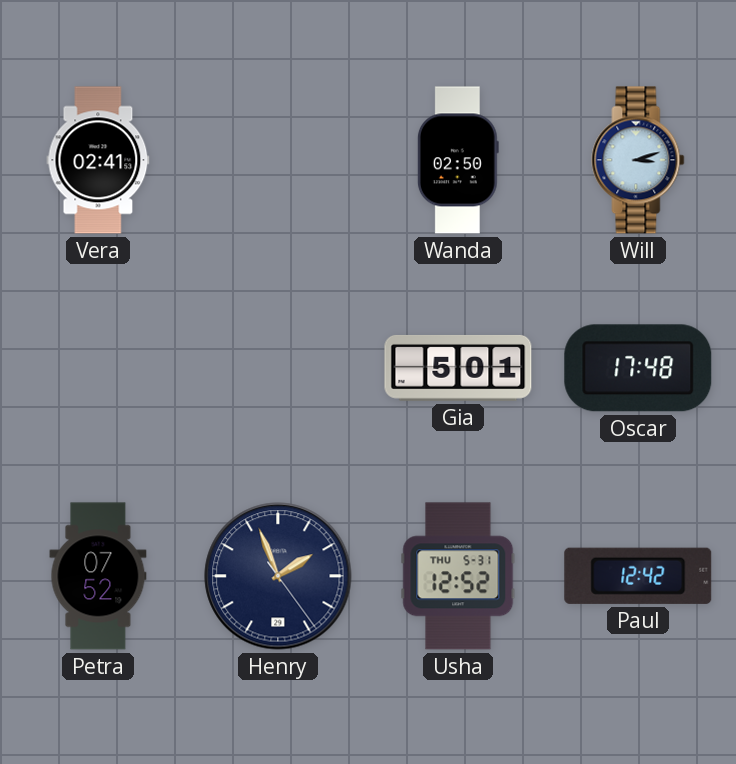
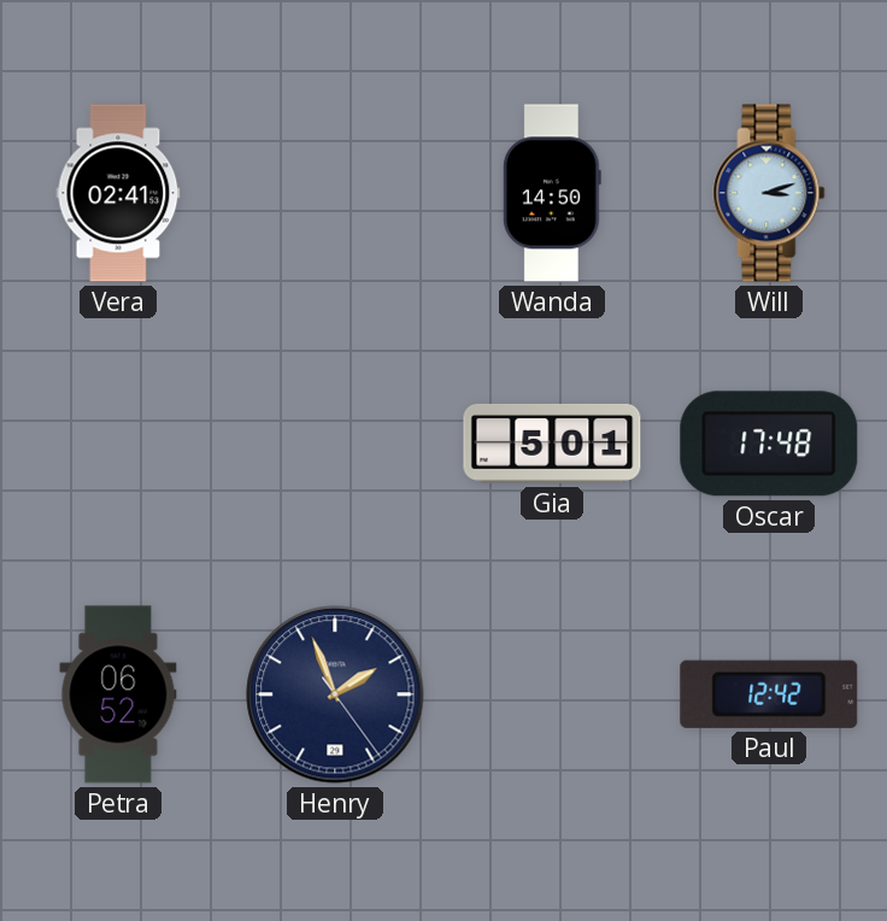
Wanda: 02:50 -> 14:50
Petra: 07:52 -> 06:52
Usha: 12:52 -> none
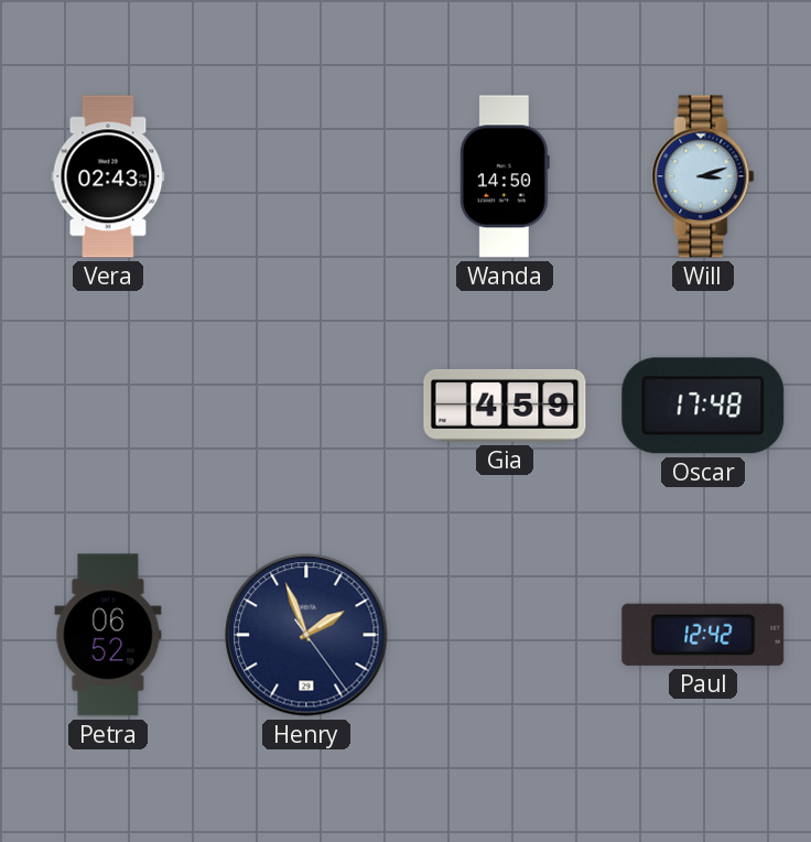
Vera: 02:41 -> 02:43
Gia: 5:01 -> 4:59
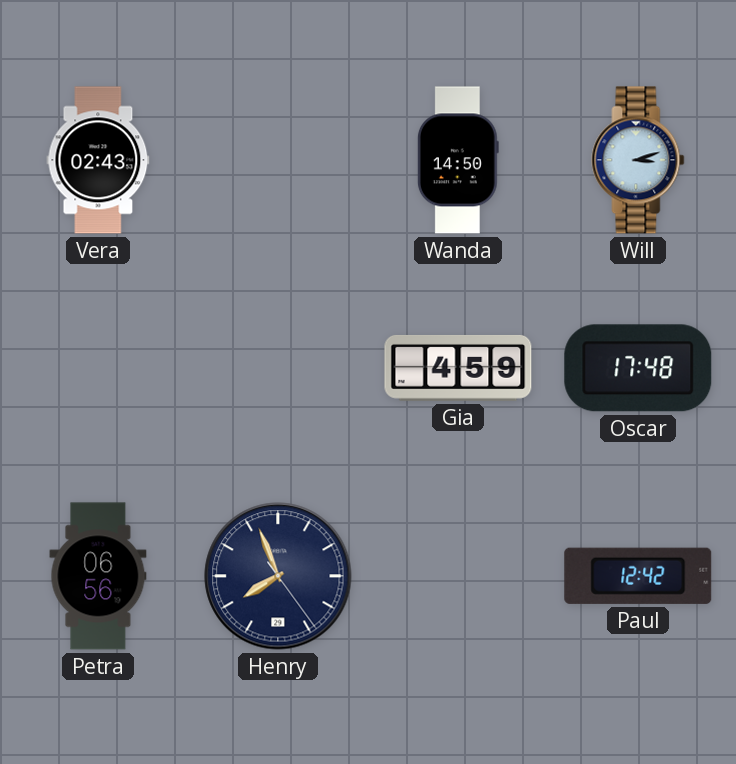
Petra: 06:52 -> 06:56
Henry: 1:56 -> 7:56
